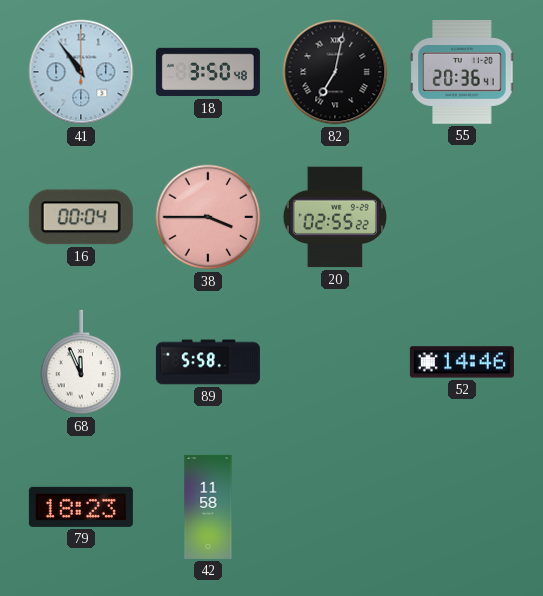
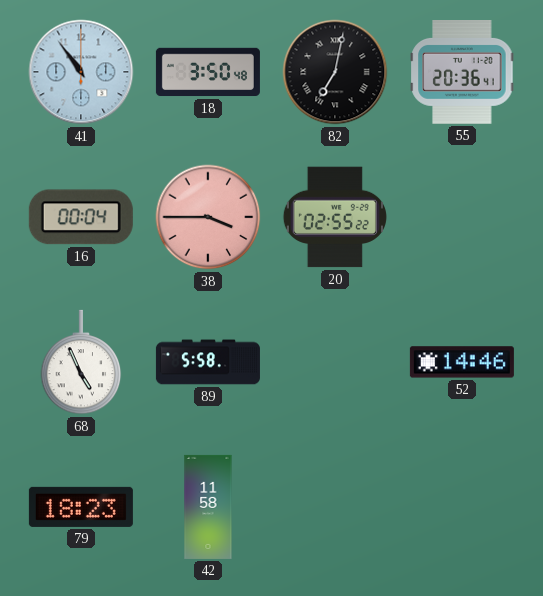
68: 11:56 -> 4:56
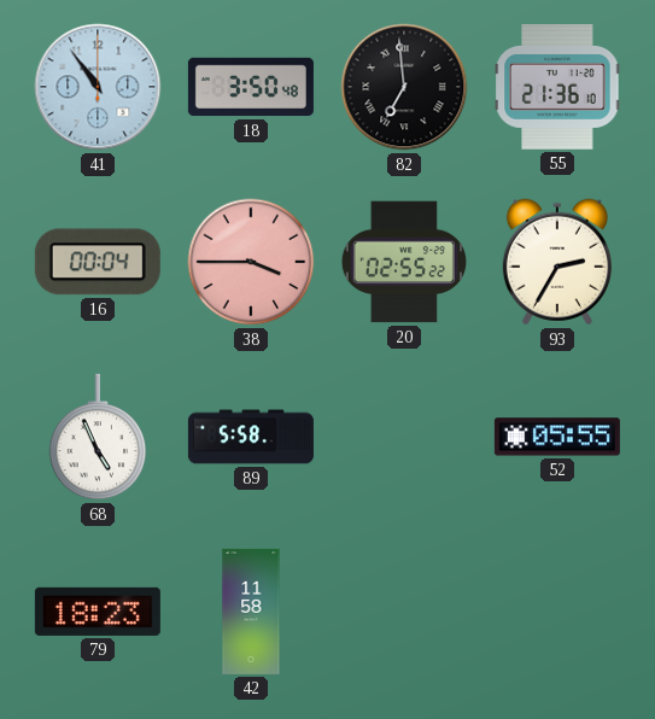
82: 7:02 -> 6:59
55: 20:36 -> 21:36
93: none -> 2:35
52: 14:46 -> 05:55
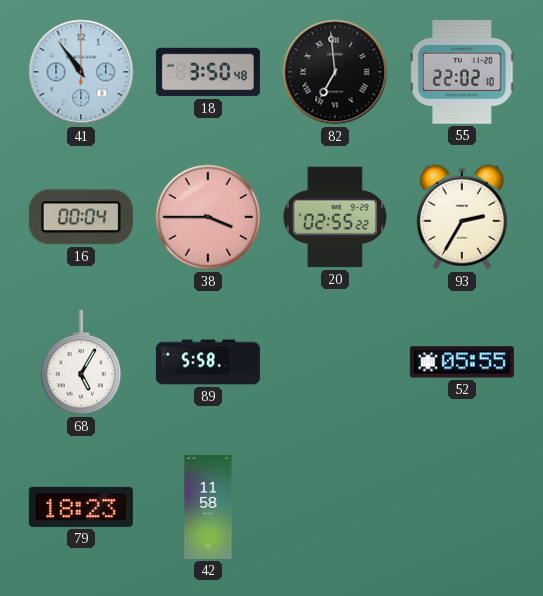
55: 21:36 -> 22:02
68: 4:56 -> 5:05
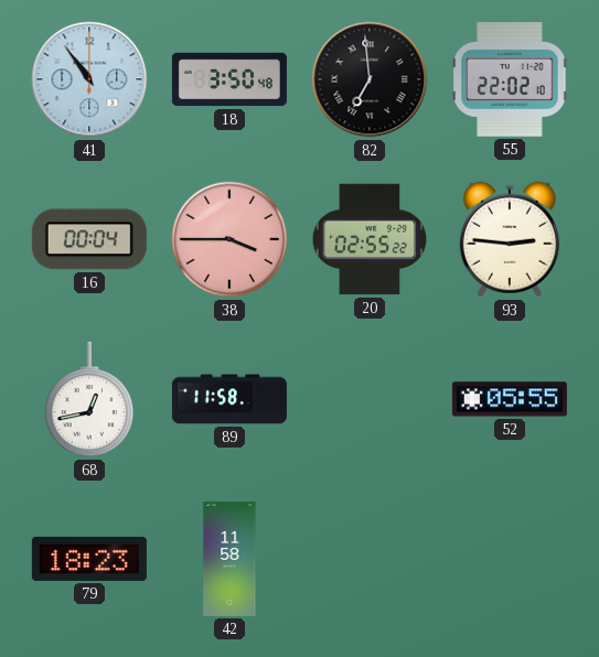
93: 2:35 -> 2:46
68: 5:05 -> 12:43
89: 5:58 -> 11:58
